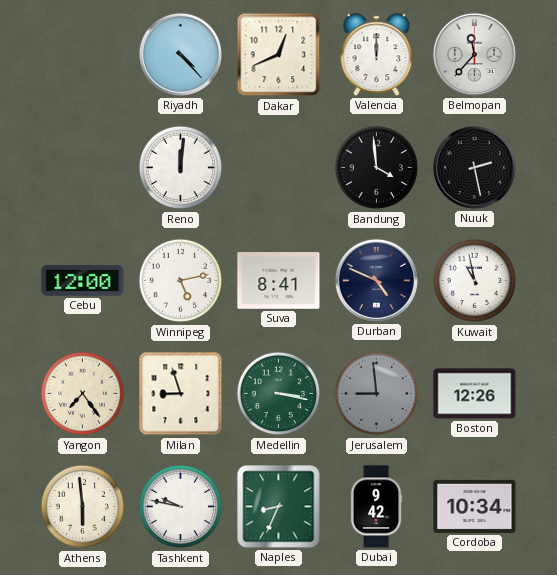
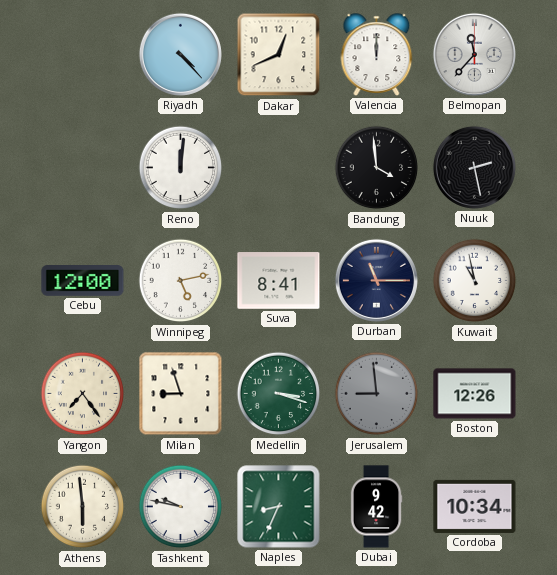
Durban: 4:49 -> 11:15
Medellin: 3:17 -> 3:18
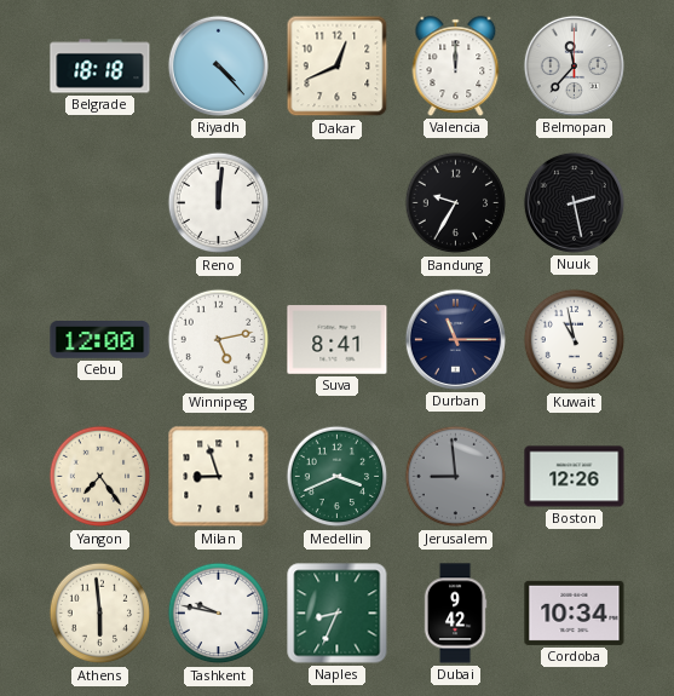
Belgrade: none -> 18:18
Bandung: 3:59 -> 9:35
Medellin: 3:18 -> 3:41
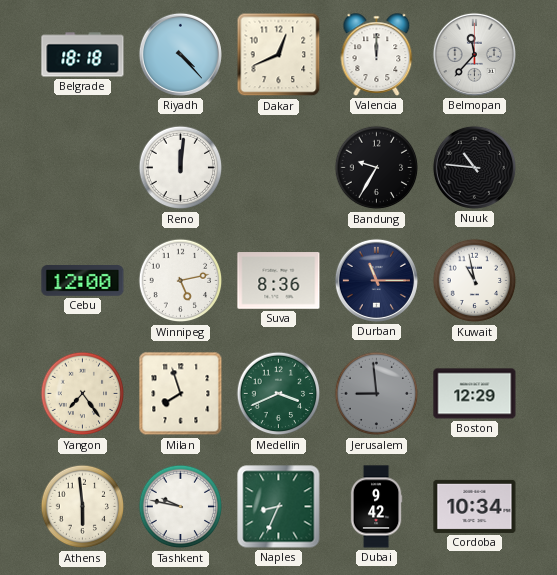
Nuuk: 2:28 -> 10:46
Suva: 8:41 -> 8:36
Milan: 8:57 -> 7:57
Boston: 12:26 -> 12:29
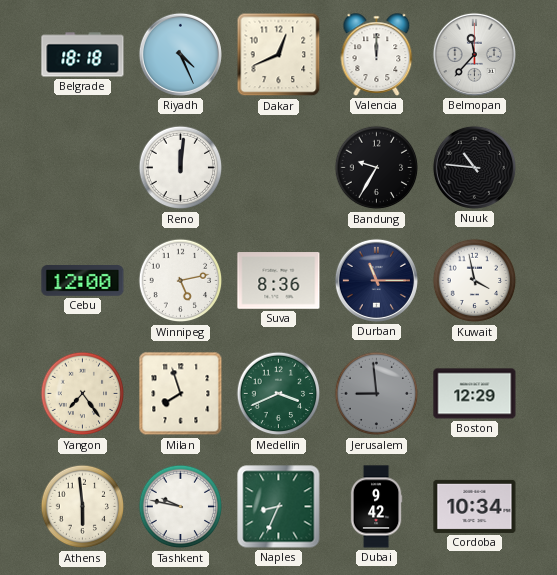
Riyadh: 4:23 -> 4:26
Kuwait: 10:58 -> 3:58
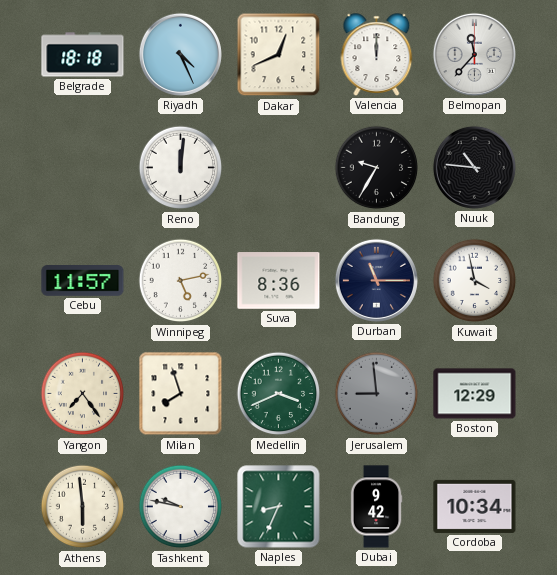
Cebu: 12:00 -> 11:57
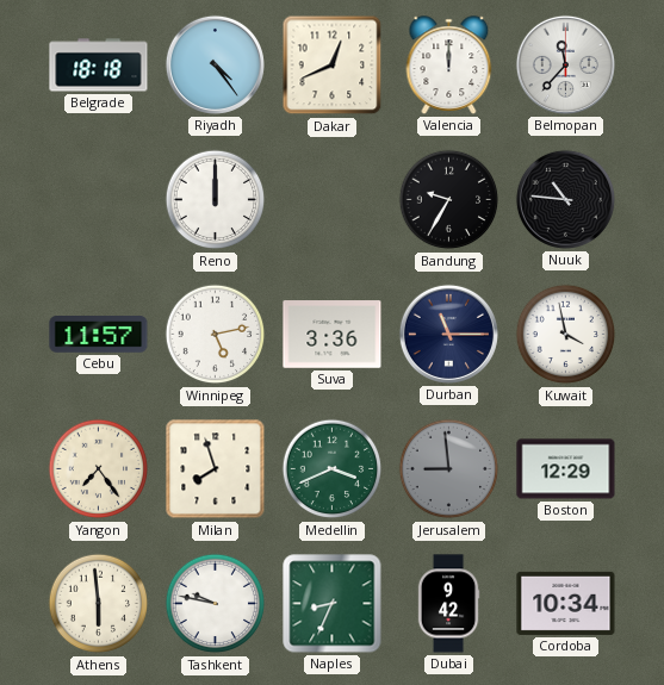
Riyadh: 4:26 -> 4:24
Reno: 12:01 -> 12:00
Suva: 8:36 -> 3:36
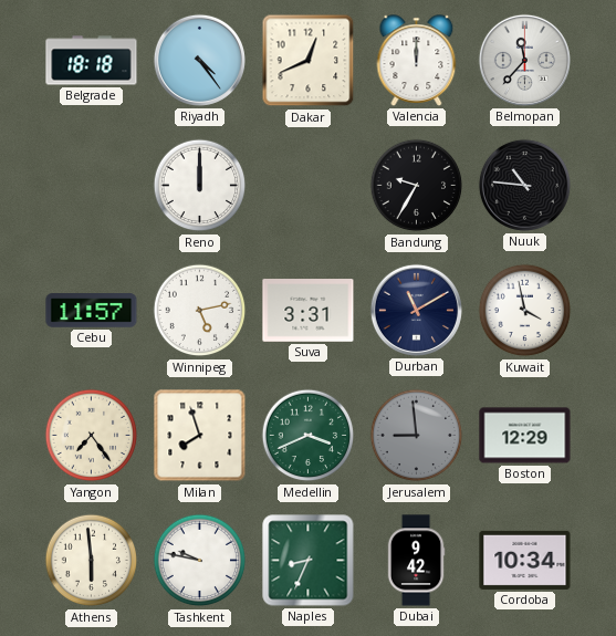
Suva: 3:36 -> 3:31
Durban: 11:15 -> 11:10
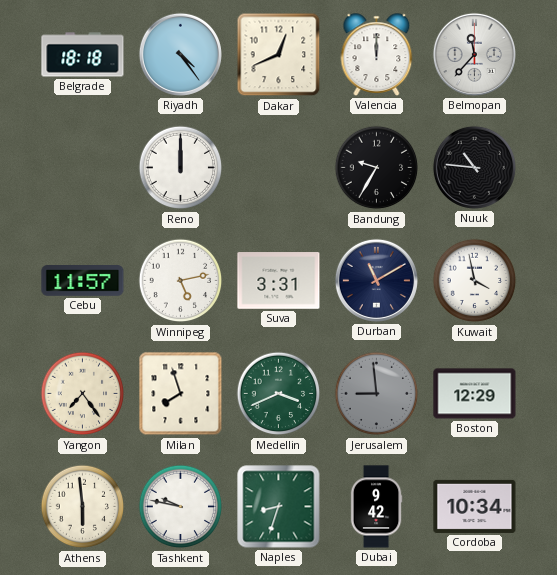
Naples: 8:34 -> 8:33
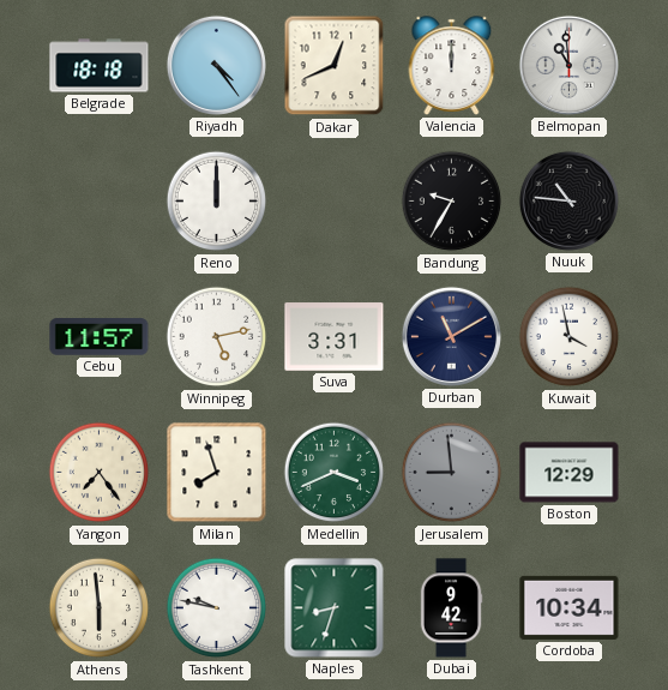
Belmopan: 11:37 -> 10:59
